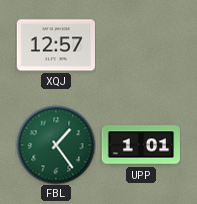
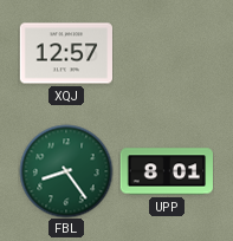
FBL: 1:24 -> 8:24
UPP: 1:01 -> 8:01
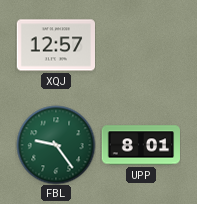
FBL: 8:24 -> 9:24
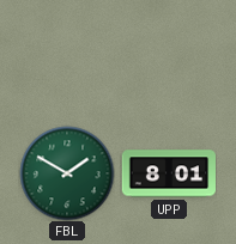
XQJ: 12:57 -> none
FBL: 9:24 -> 1:50
